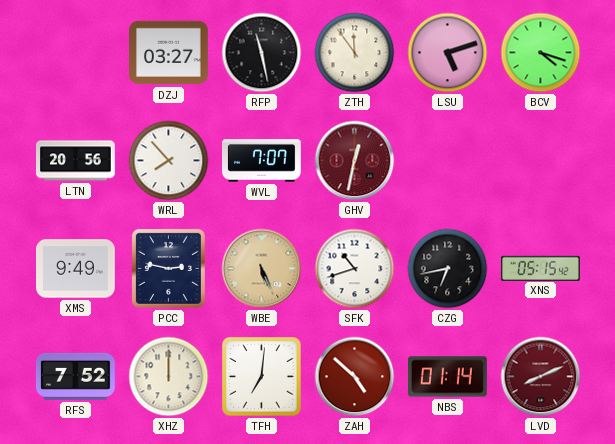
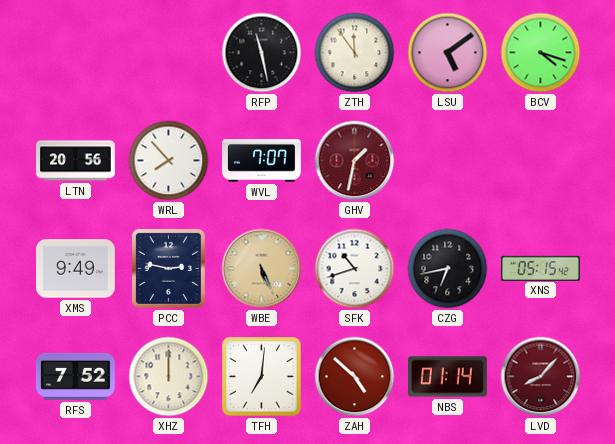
DZJ: 03:27 -> none
LSU: 5:12 -> 5:09
GHV: 12:32 -> 1:32
LVD: 8:11 -> 8:07
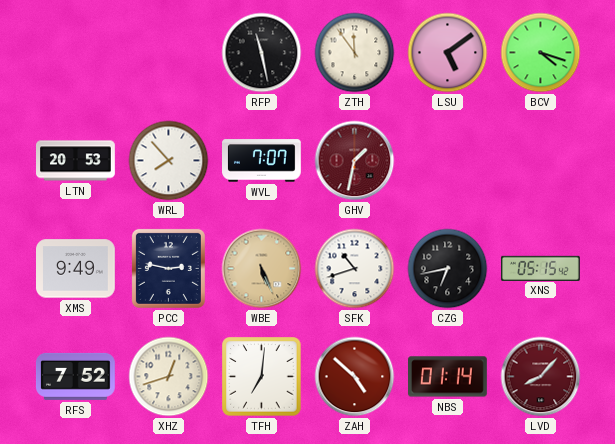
LTN: 20:56 -> 20:53
XHZ: 12:00 -> 12:42
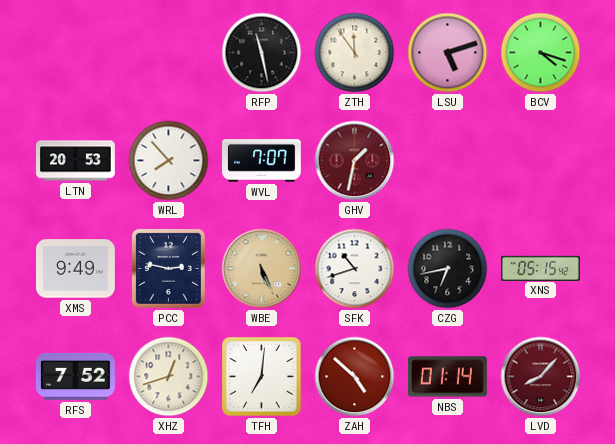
LSU: 5:09 -> 5:12
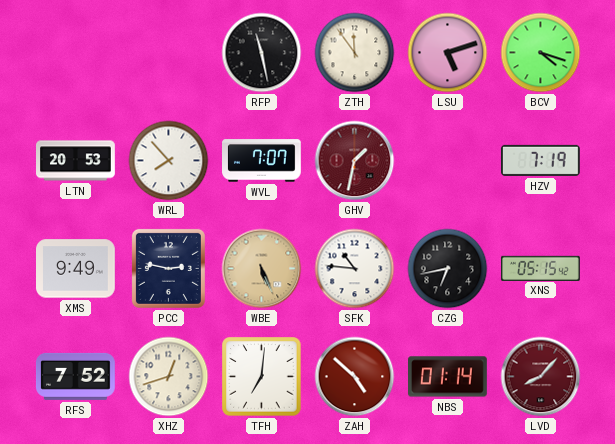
HZV: none -> 7:19
SFK: 10:42 -> 10:46
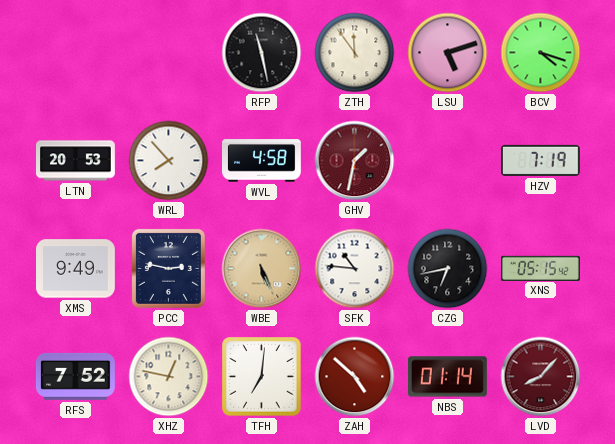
WVL: 7:07 -> 4:58
XHZ: 12:42 -> 12:47
